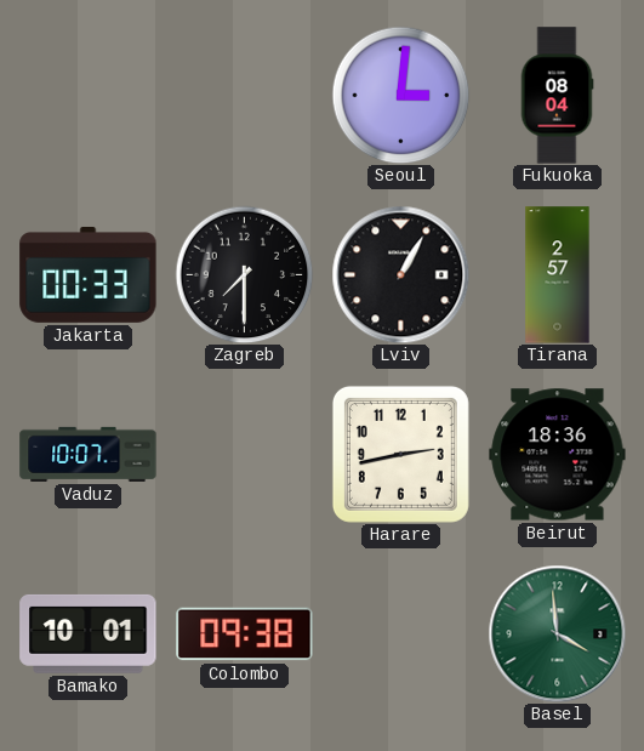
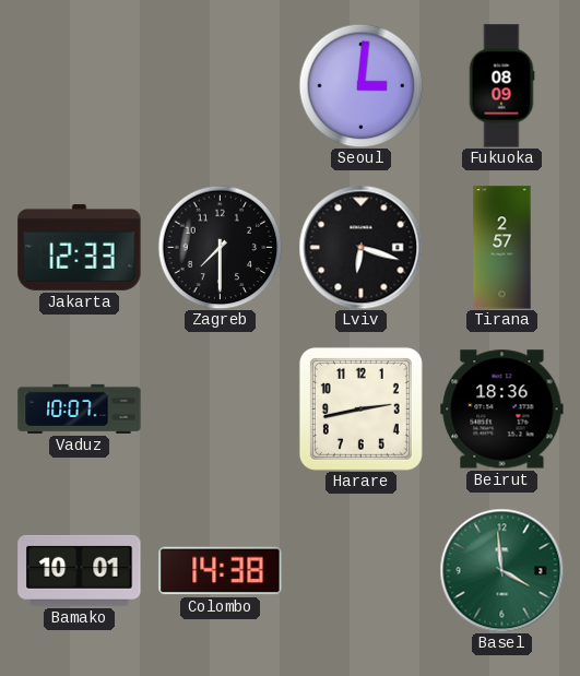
Fukuoka: 08:04 -> 08:09
Jakarta: 00:33 -> 12:33
Lviv: 1:05 -> 6:18
Colombo: 09:38 -> 14:38
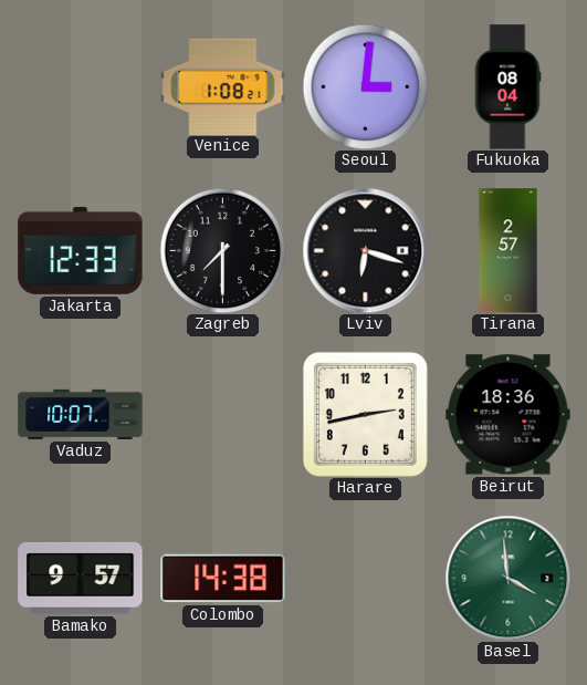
Venice: none -> 1:08
Fukuoka: 08:09 -> 08:04
Bamako: 10:01 -> 9:57
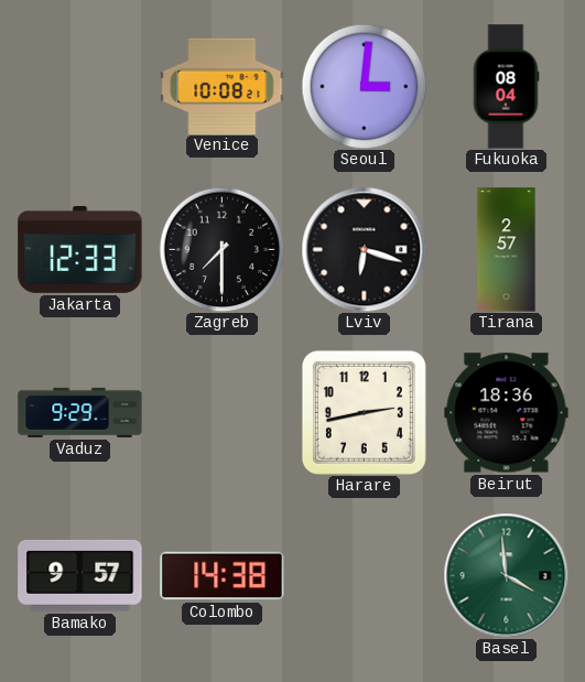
Venice: 1:08 -> 10:08
Vaduz: 10:07 -> 9:29
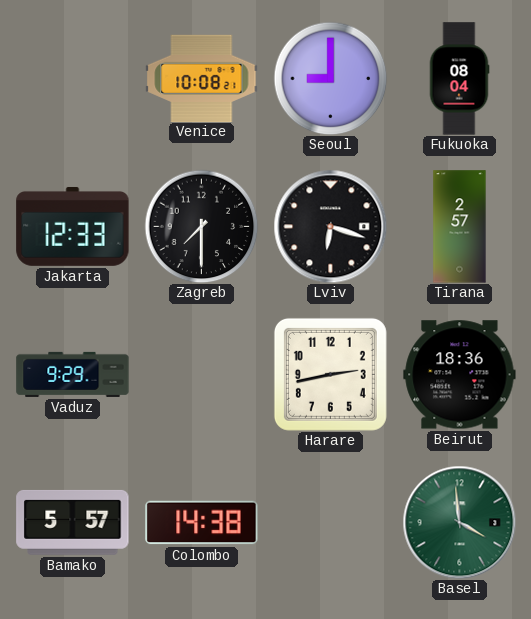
Seoul: 3:01 -> 9:00
Bamako: 9:57 -> 5:57
